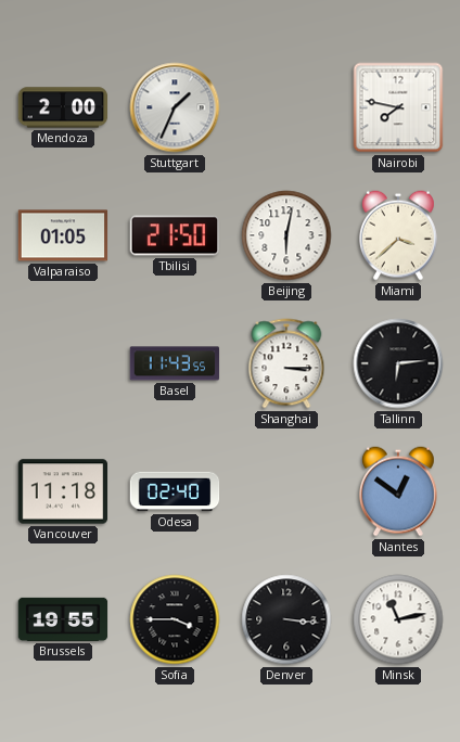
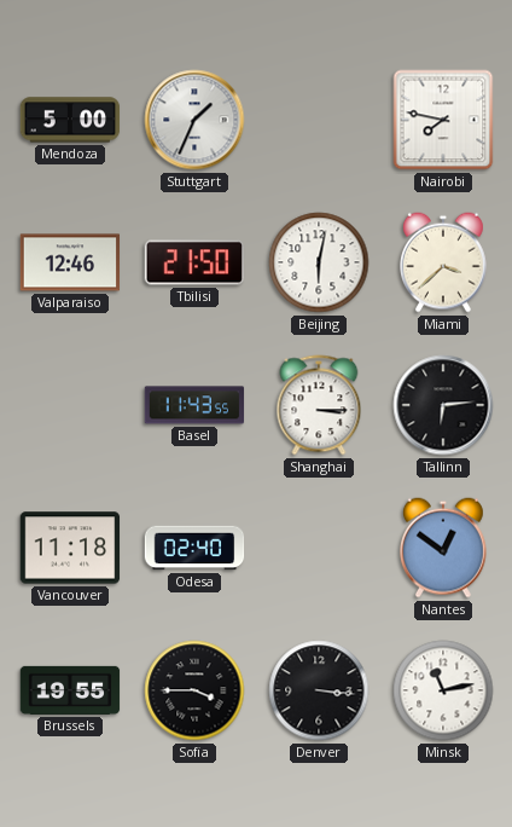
Mendoza: 2:00 -> 5:00
Valparaiso: 01:05 -> 12:46
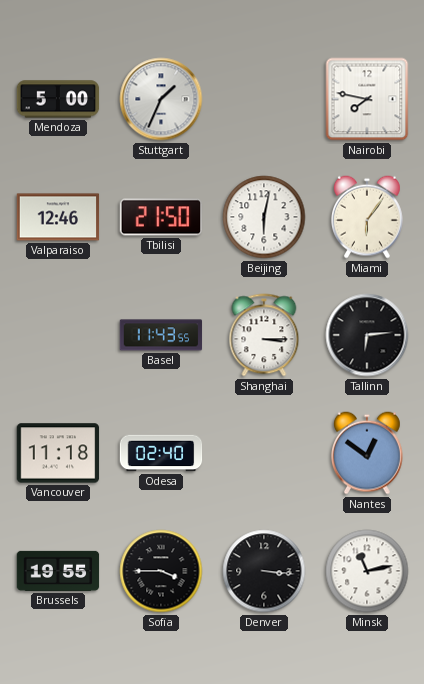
Miami: 3:38 -> 6:06
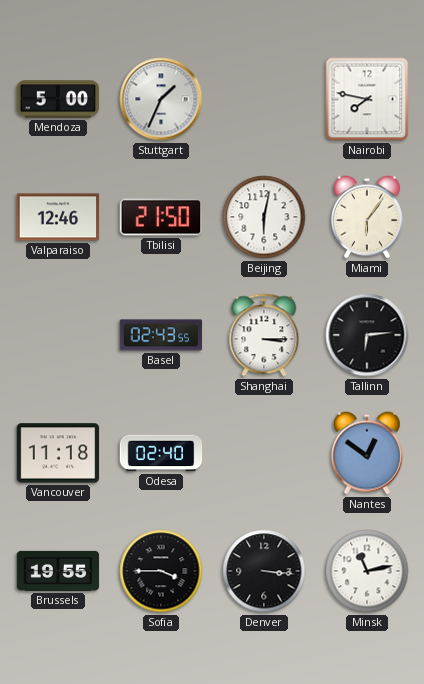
Basel: 11:43 -> 02:43
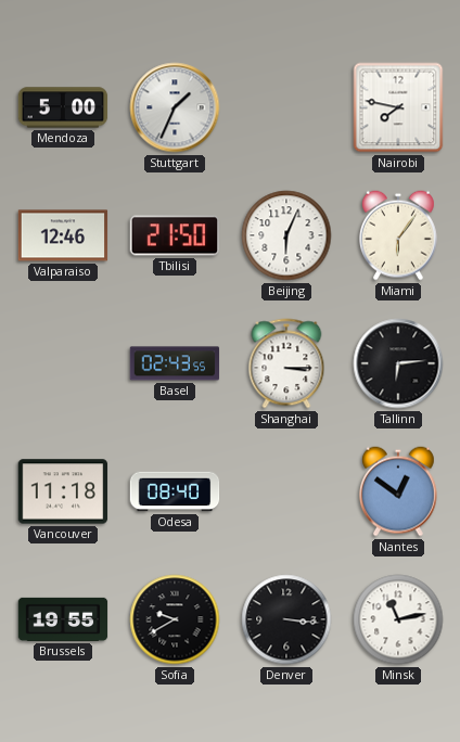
Beijing: 6:02 -> 6:04
Odesa: 02:40 -> 08:40
Sofia: 3:45 -> 9:40
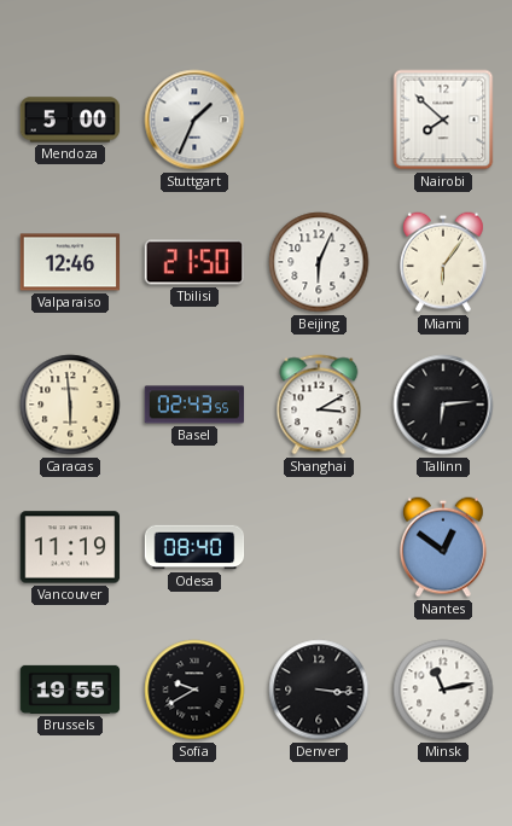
Nairobi: 7:47 -> 7:52
Caracas: none -> 5:59
Shanghai: 3:15 -> 3:10
Vancouver: 11:18 -> 11:19
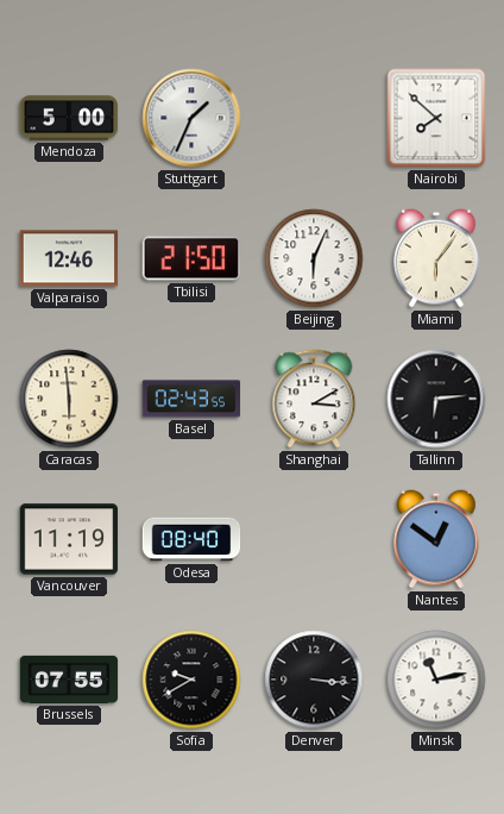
Brussels: 19:55 -> 07:55
